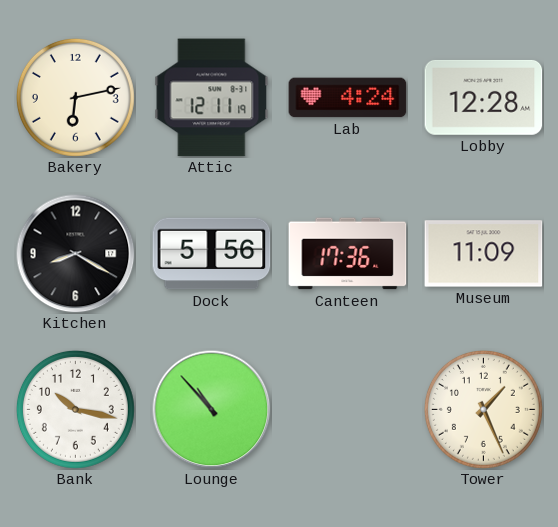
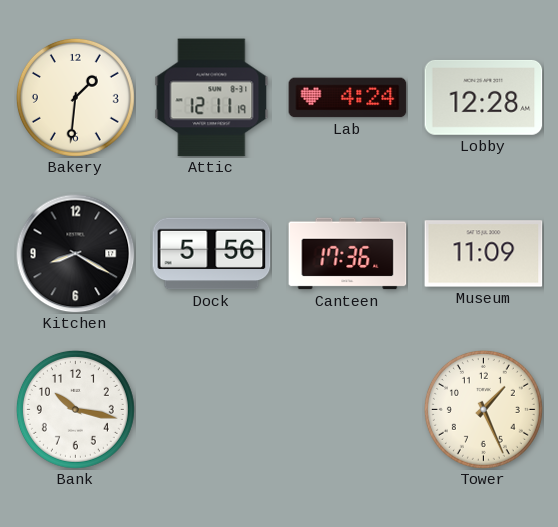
Bakery: 6:13 -> 1:31
Lounge: 10:53 -> none
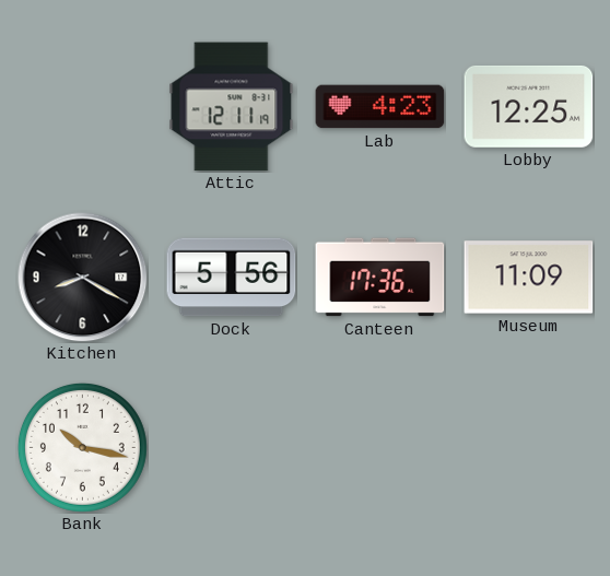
Bakery: 1:31 -> none
Lab: 4:24 -> 4:23
Lobby: 12:28 -> 12:25
Tower: 1:26 -> none
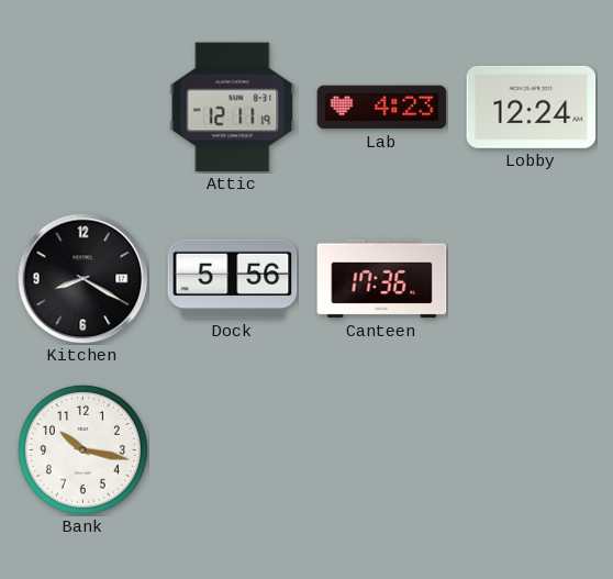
Lobby: 12:25 -> 12:24
Museum: 11:09 -> none
